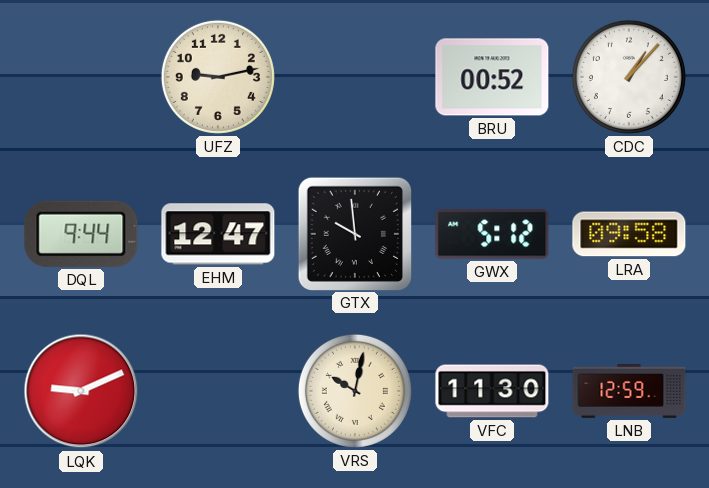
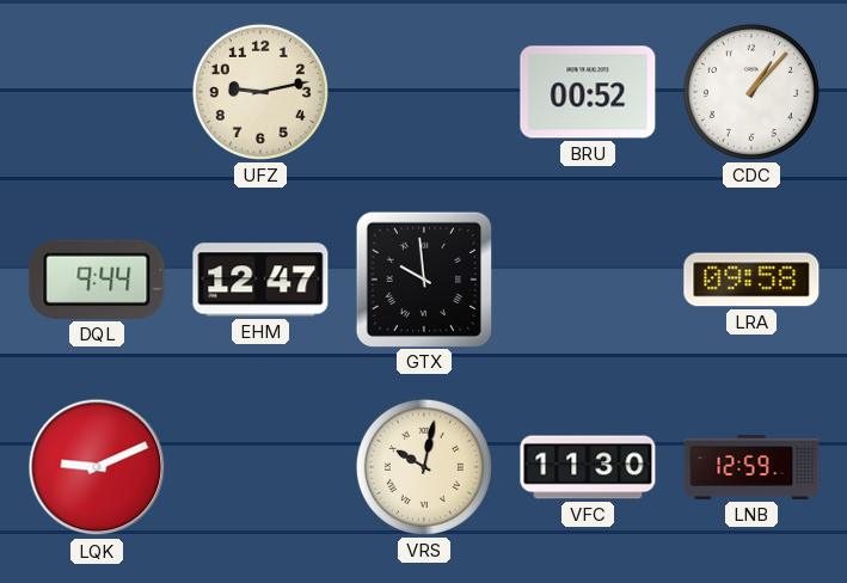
GWX: 5:12 -> none
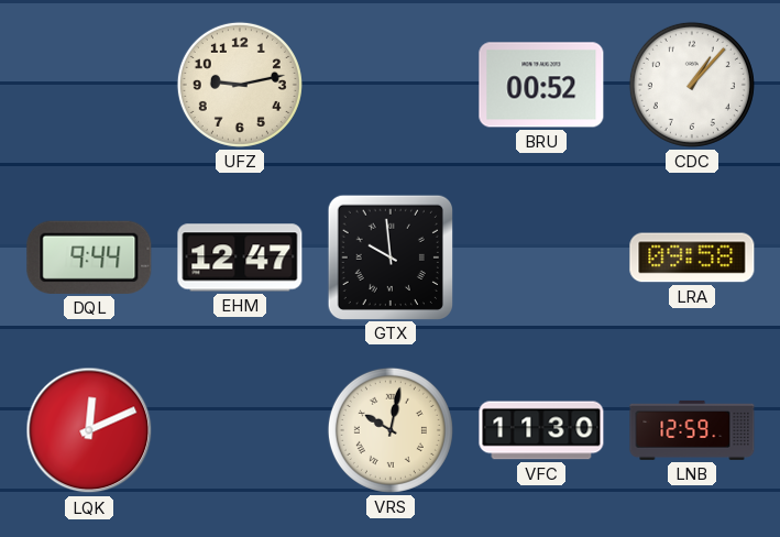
LQK: 9:11 -> 12:11
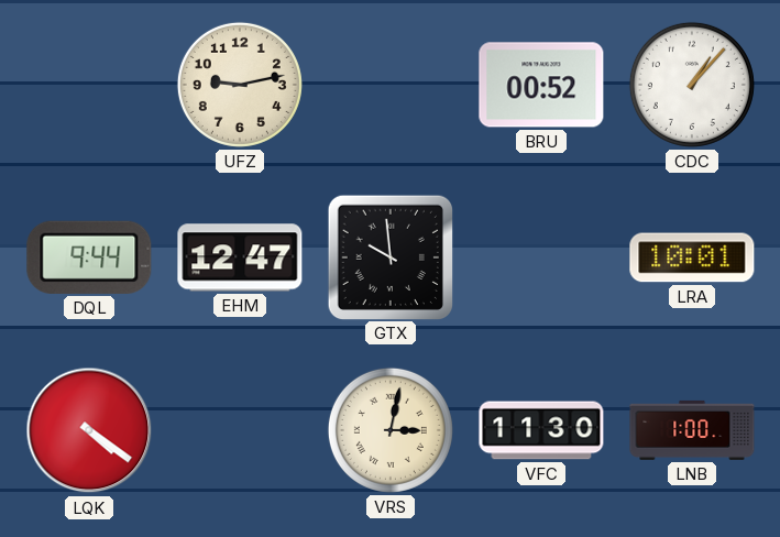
LRA: 09:58 -> 10:01
LQK: 12:11 -> 4:21
VRS: 10:02 -> 3:02
LNB: 12:59 -> 1:00
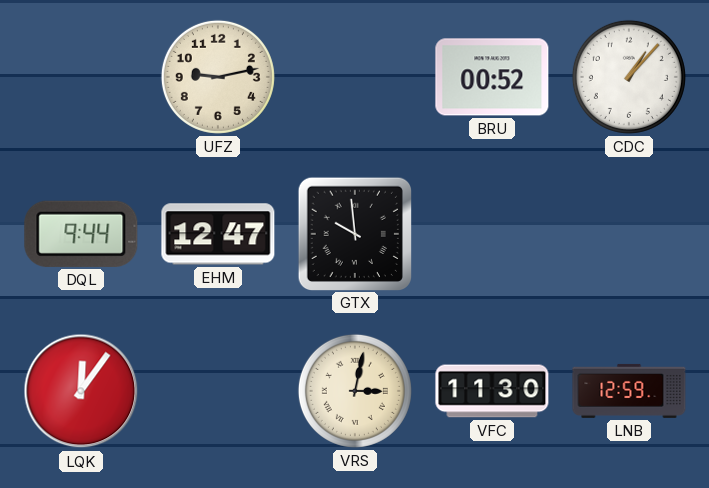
LRA: 10:01 -> none
LQK: 4:21 -> 12:06
LNB: 1:00 -> 12:59
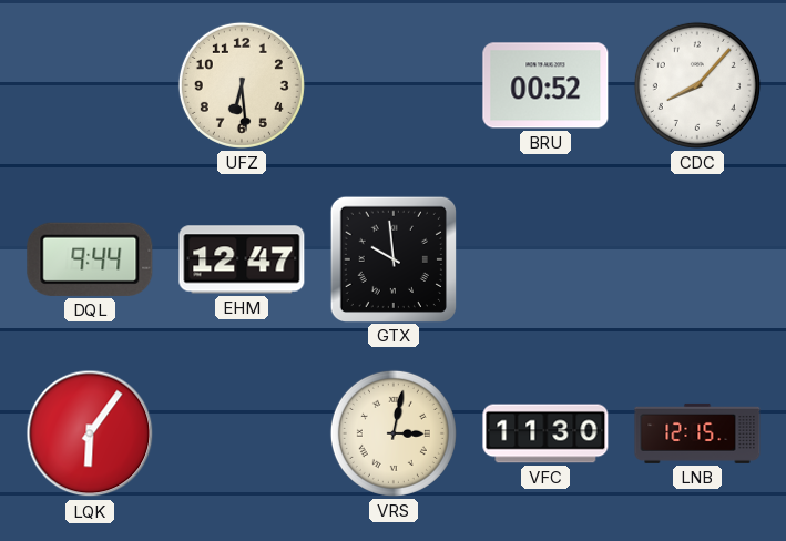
UFZ: 9:13 -> 6:29
CDC: 1:07 -> 8:07
LQK: 12:06 -> 6:06
LNB: 12:59 -> 12:15
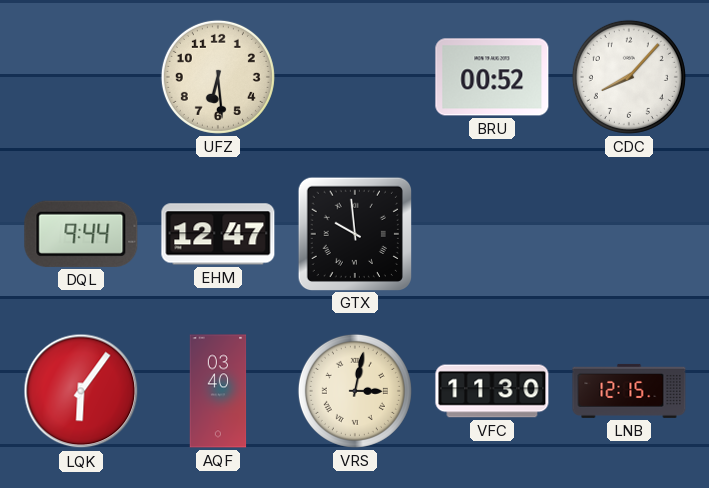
AQF: none -> 03:40
